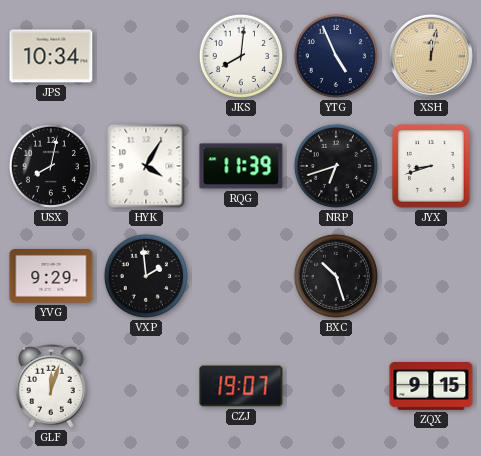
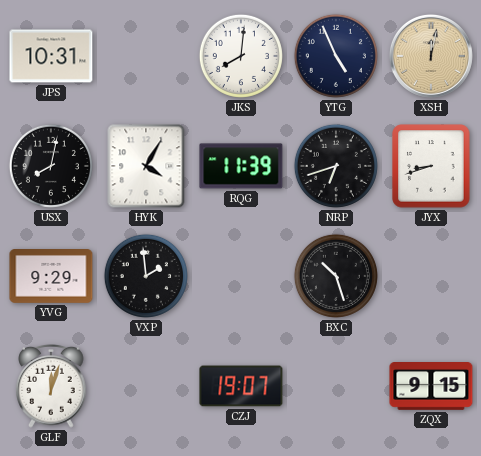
JPS: 10:34 -> 10:31
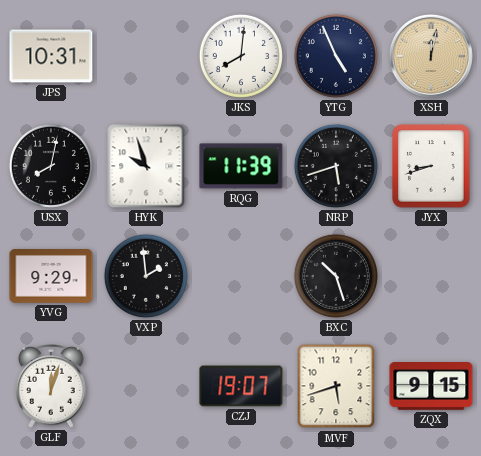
HYK: 4:05 -> 9:57
NRP: 6:42 -> 5:42
MVF: none -> 5:42
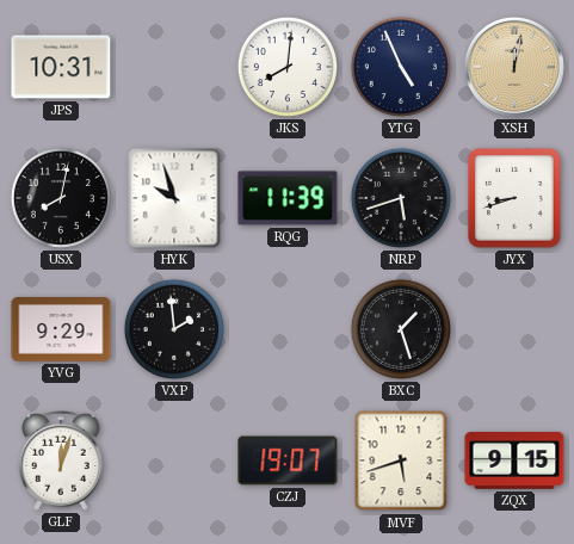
BXC: 10:27 -> 1:27
